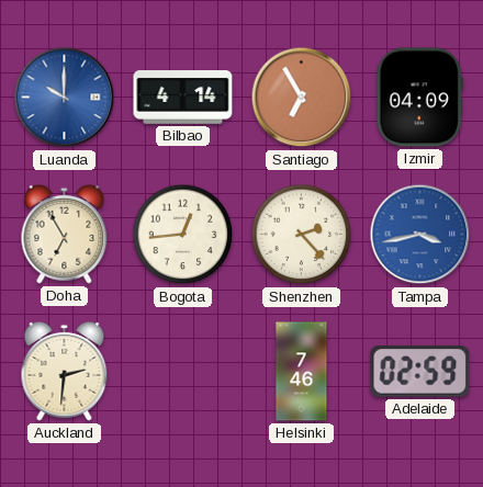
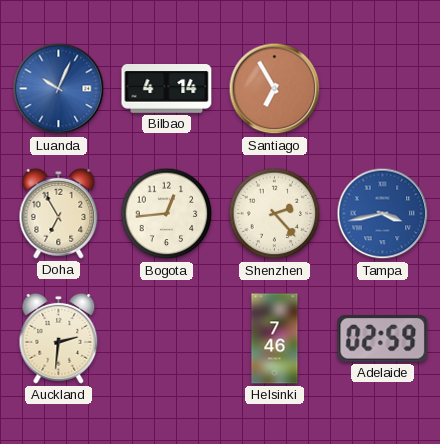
Luanda: 10:00 -> 10:04
Izmir: 04:09 -> none
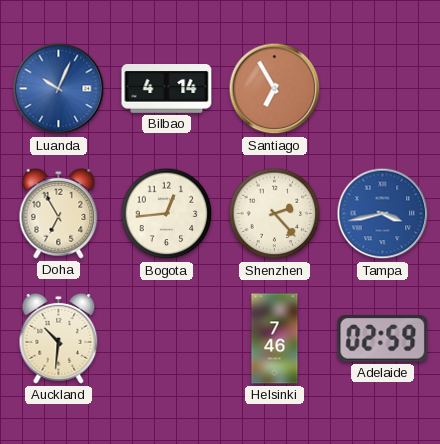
Auckland: 2:31 -> 10:31
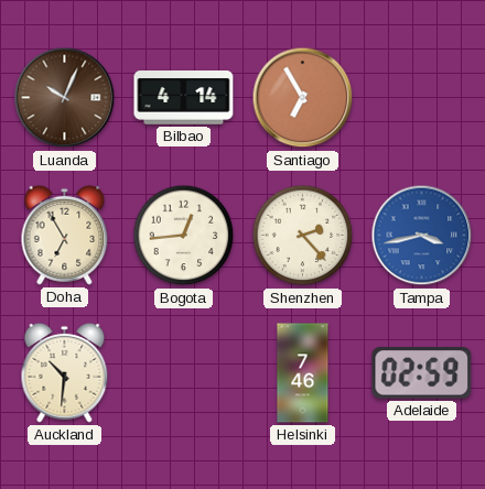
Luanda dial: blue -> brown
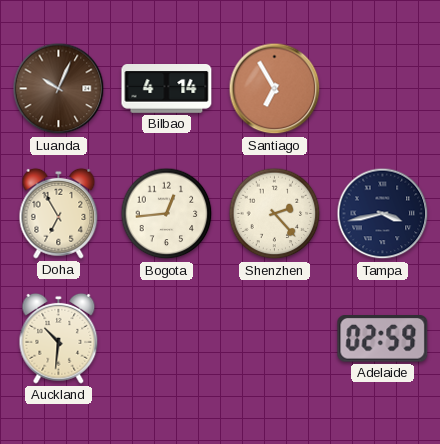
Tampa dial: blue -> navy
Helsinki: 7:46 -> none
